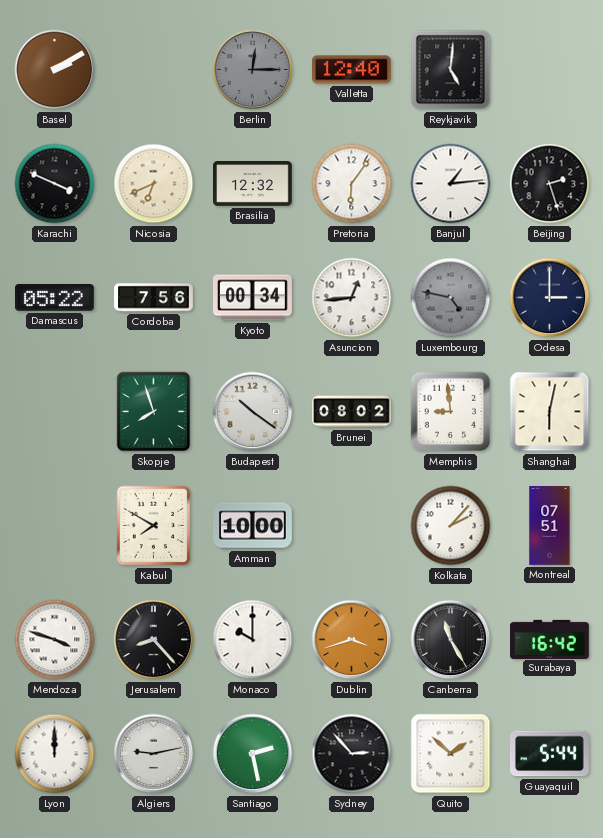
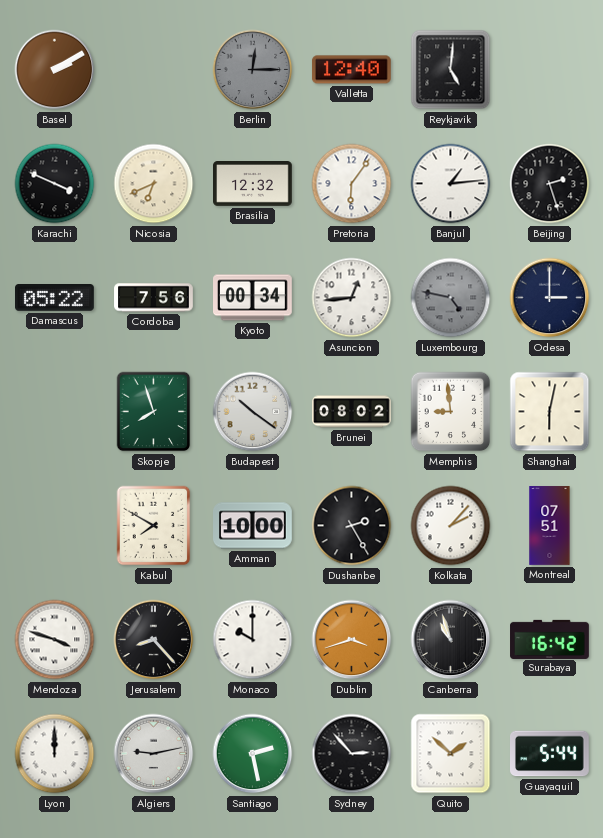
Dushanbe: none -> 2:25
Canberra: 11:25 -> 10:57
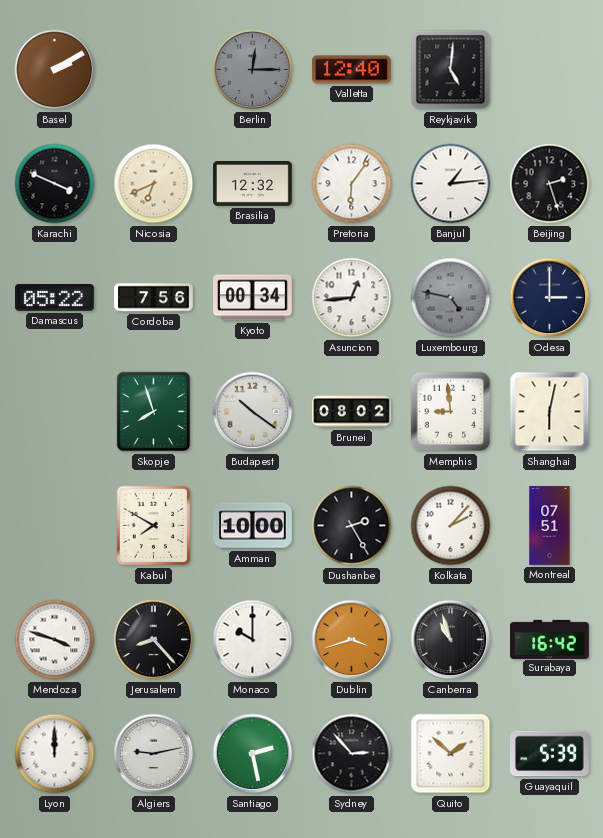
Guayaquil: 5:44 -> 5:39
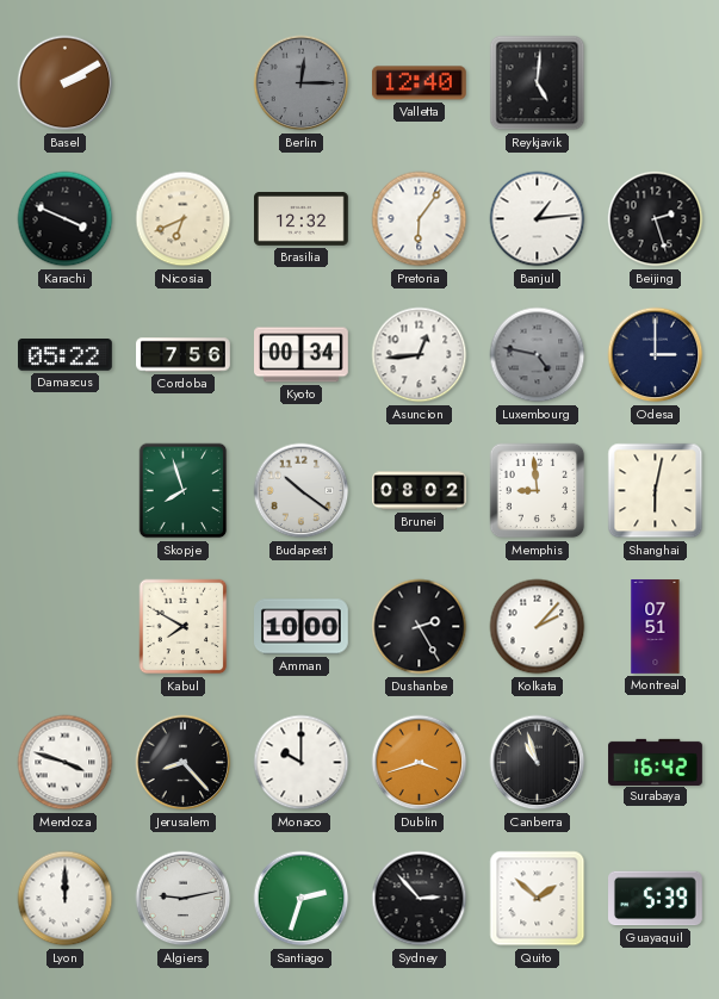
Santiago: 2:28 -> 2:33
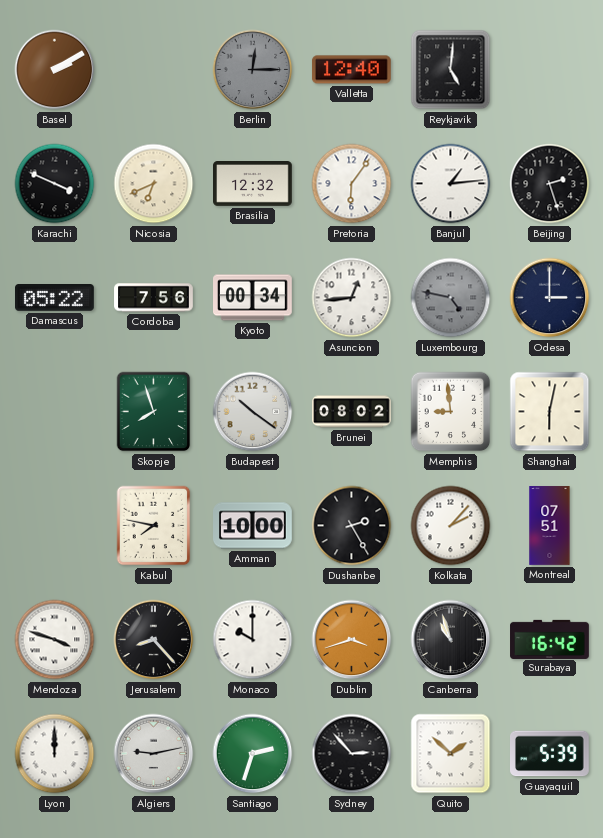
Kabul: 7:50 -> 7:47
